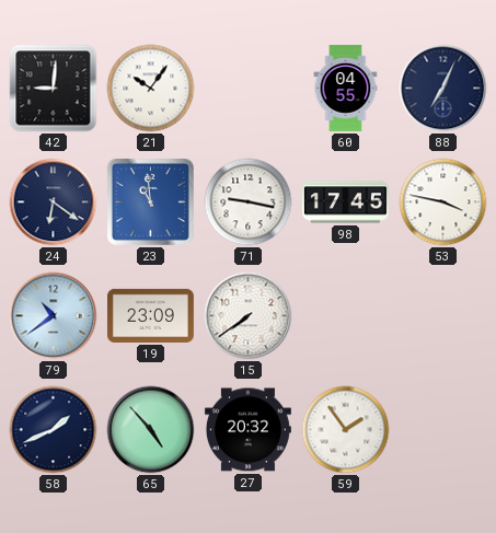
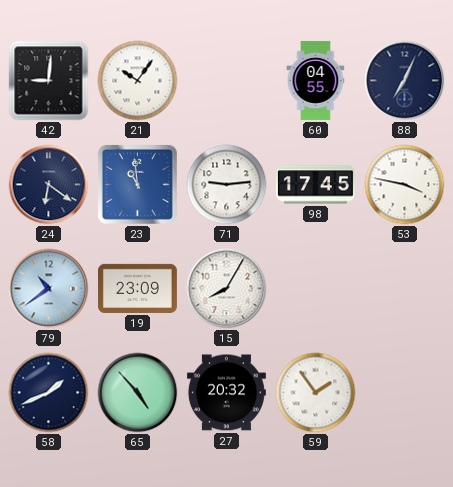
71: 9:17 -> 9:14
15: 7:39 -> 8:05
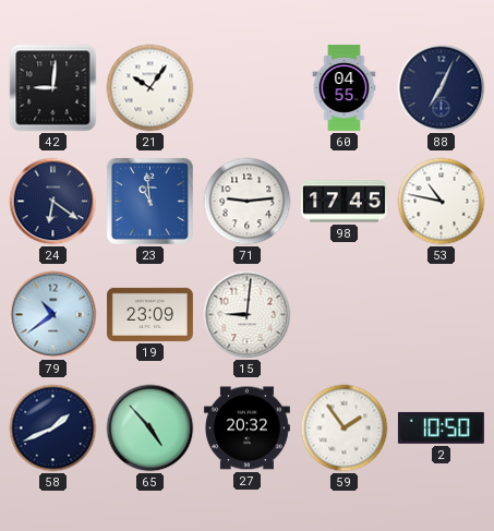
53: 3:47 -> 10:47
15: 8:05 -> 9:01
2: none -> 10:50
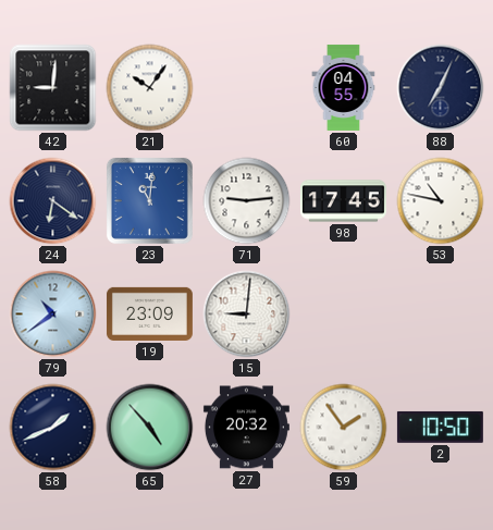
23: 10:59 -> 11:01
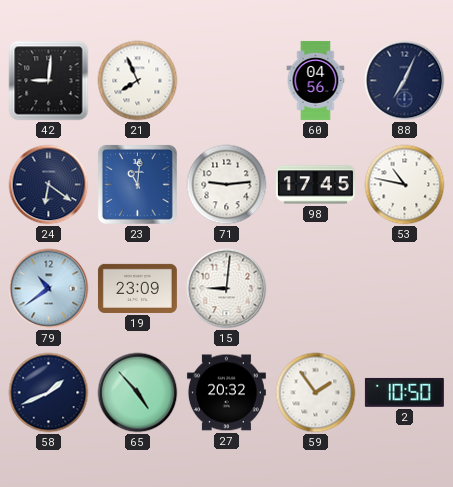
21: 10:06 -> 7:56
60: 04:55 -> 04:56
